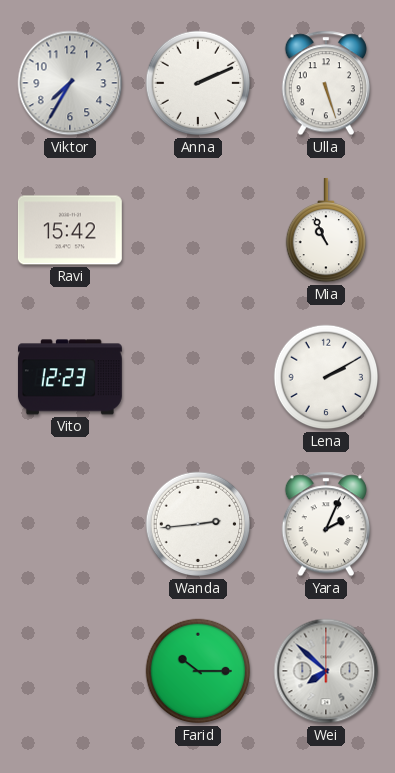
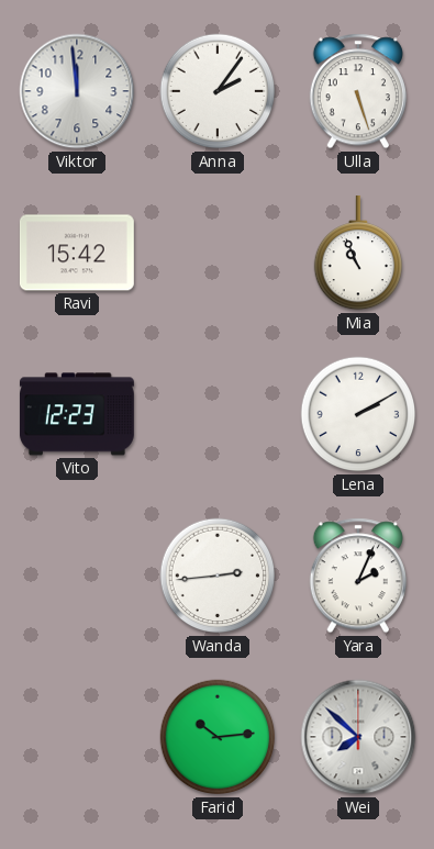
Viktor: 7:35 -> 11:59
Anna: 2:11 -> 2:06
Farid: 10:15 -> 10:14
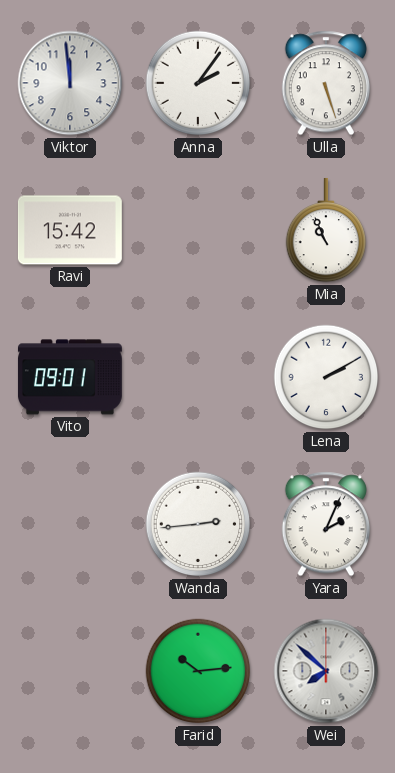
Vito: 12:23 -> 09:01
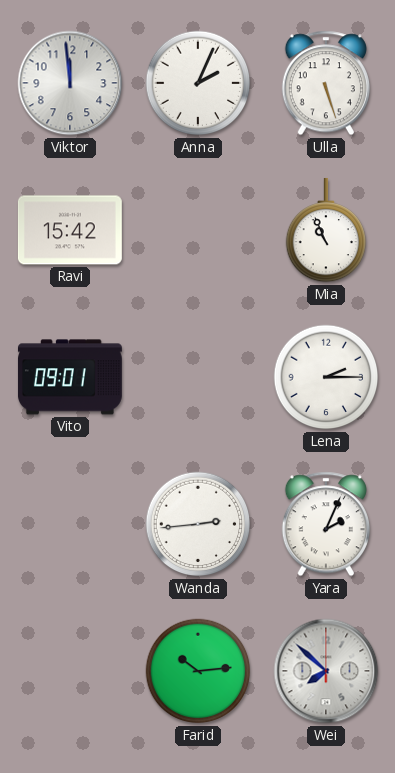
Anna: 2:06 -> 2:04
Lena: 2:10 -> 2:15
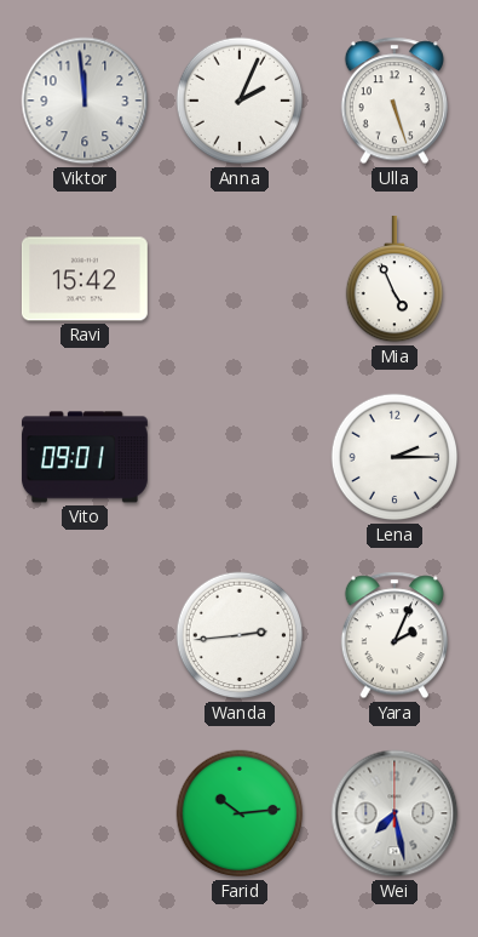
Mia: 10:56 -> 4:56
Wei: 7:52 -> 7:28
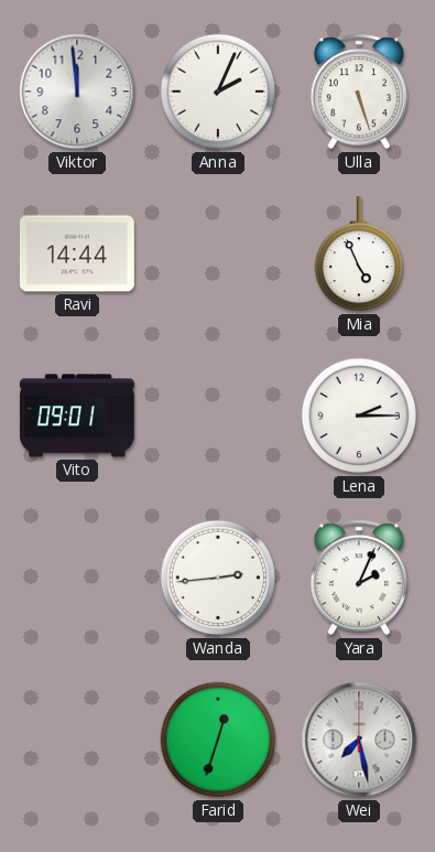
Ravi: 15:42 -> 14:44
Farid: 10:14 -> 12:33
